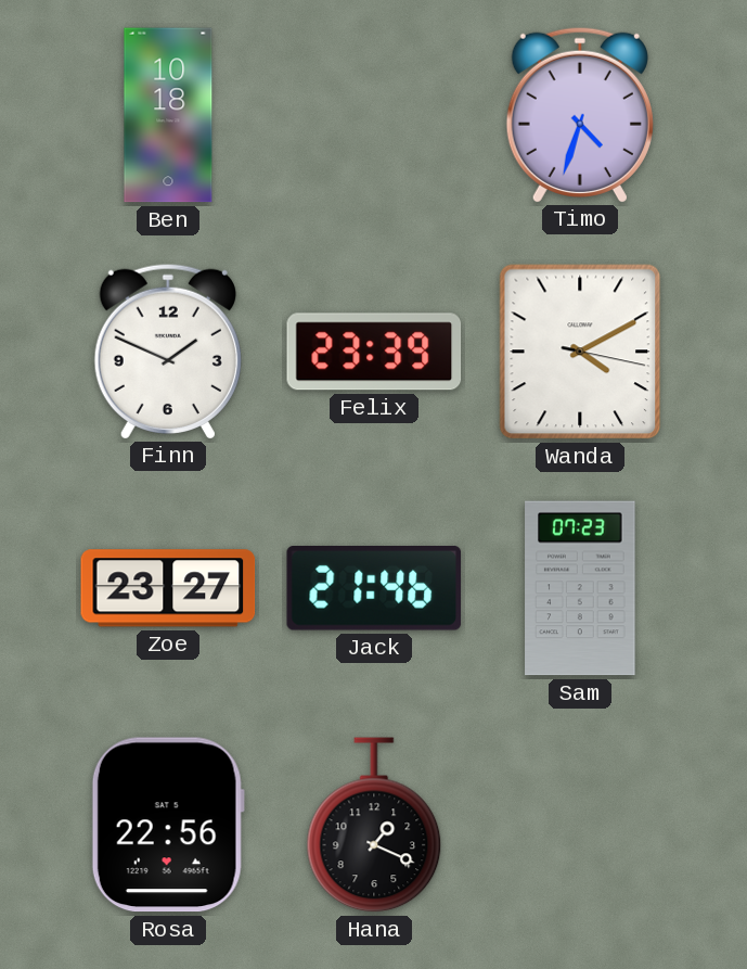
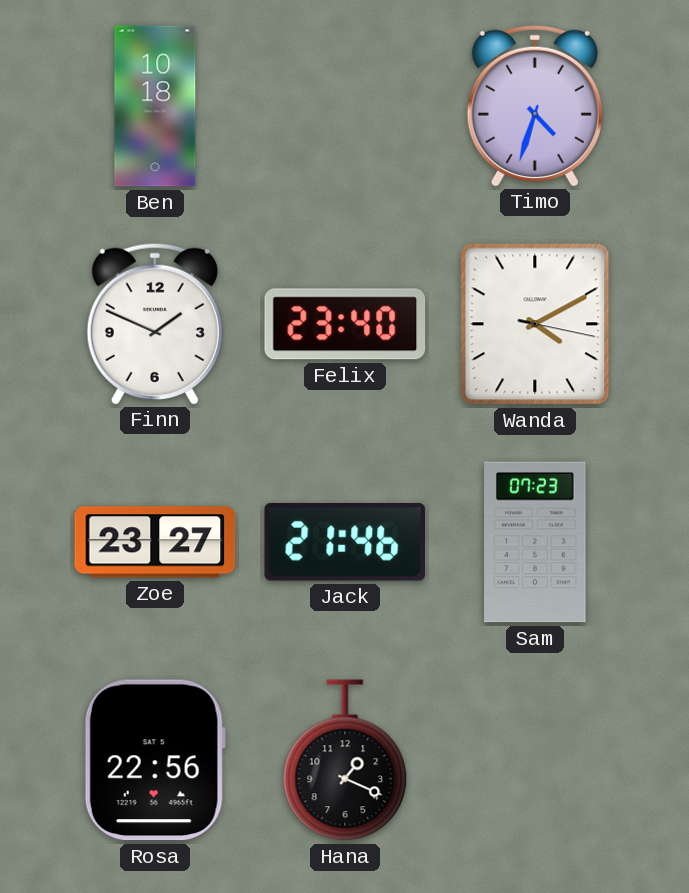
Felix: 23:39 -> 23:40
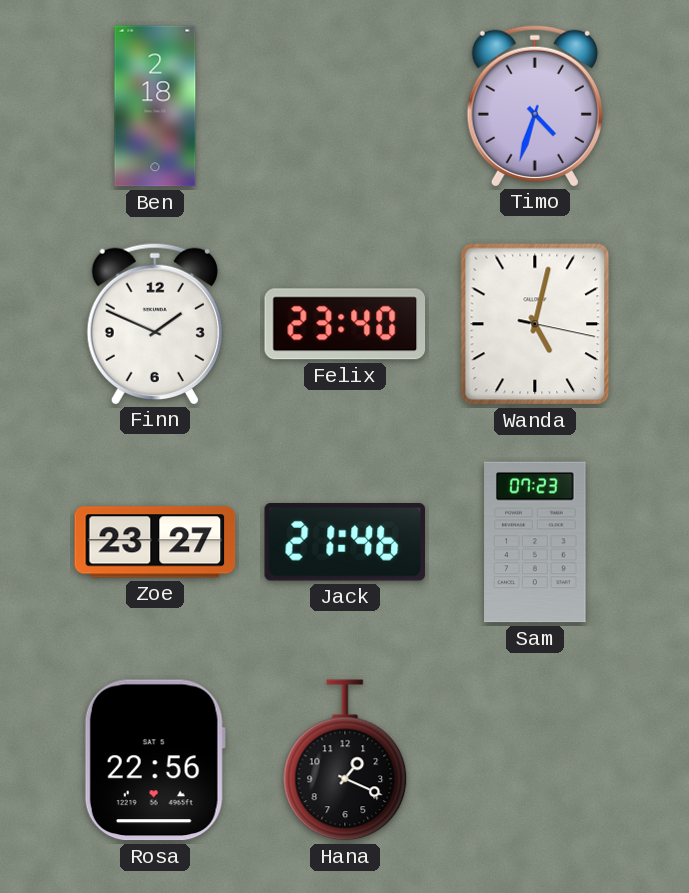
Ben: 10:18 -> 2:18
Wanda: 4:10 -> 5:02
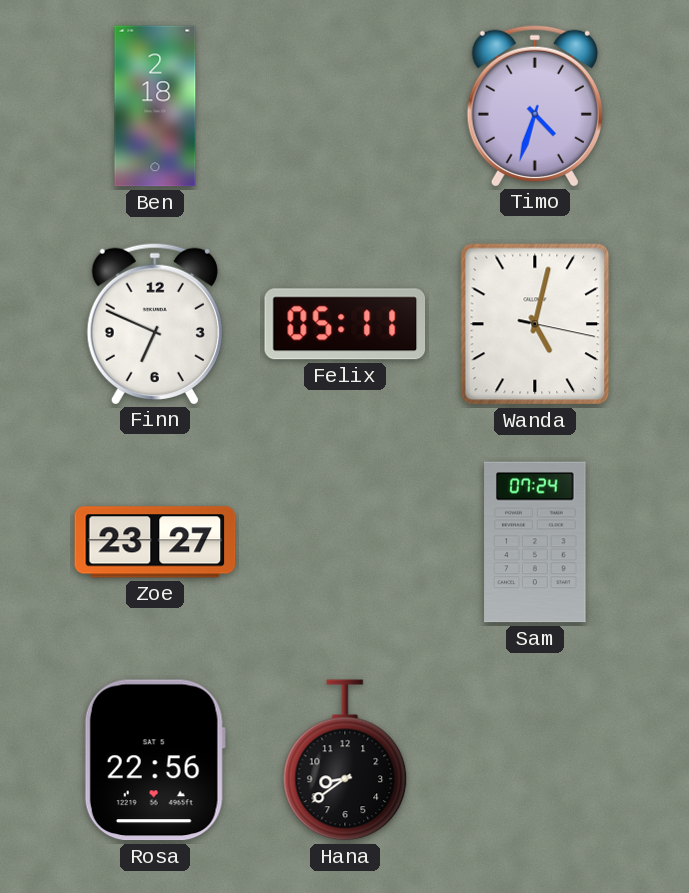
Finn: 1:49 -> 6:49
Felix: 23:40 -> 05:11
Jack: 21:46 -> none
Sam: 07:23 -> 07:24
Hana: 1:19 -> 8:39
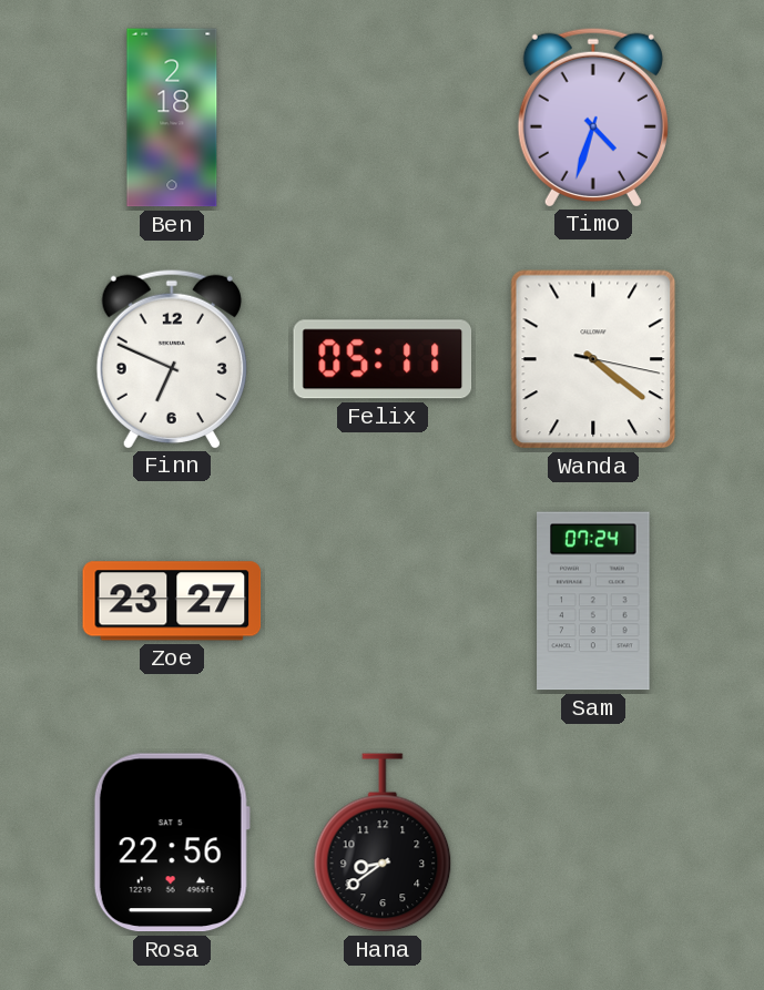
Wanda: 5:02 -> 4:21
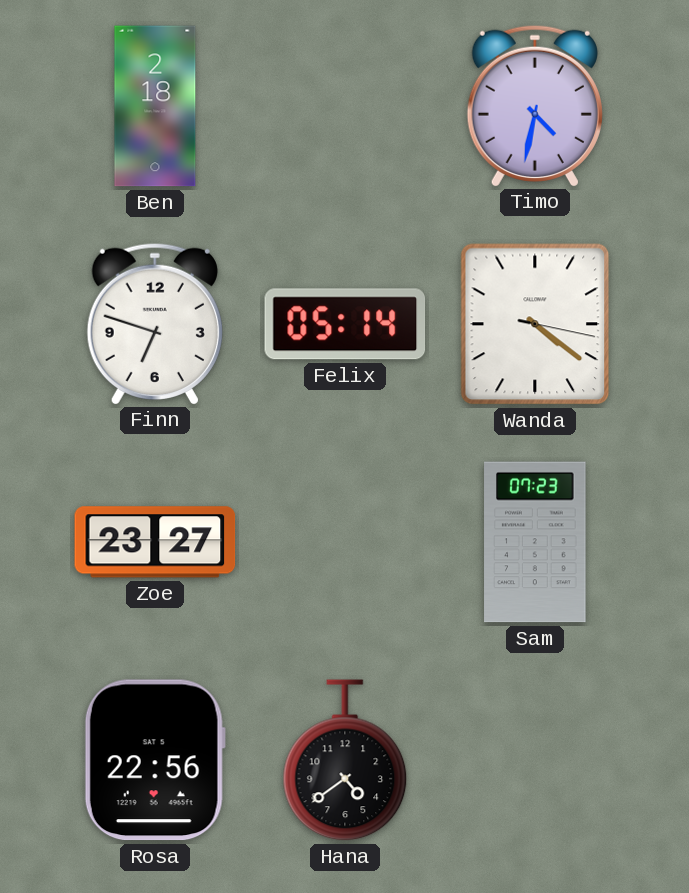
Timo: 4:33 -> 4:32
Finn: 6:49 -> 6:48
Felix: 05:11 -> 05:14
Sam: 07:24 -> 07:23
Hana: 8:39 -> 4:39
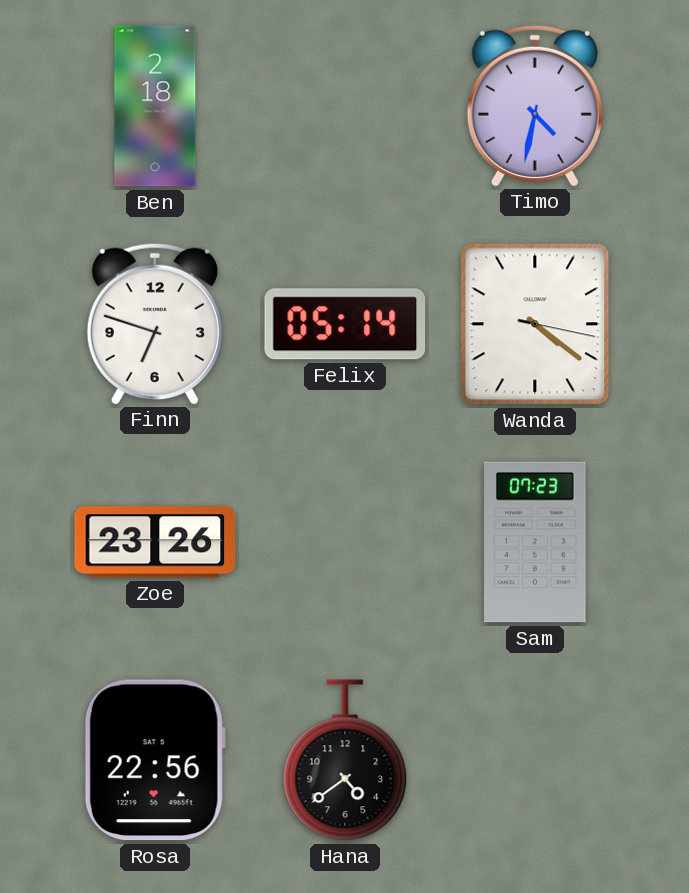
Zoe: 23:27 -> 23:26
